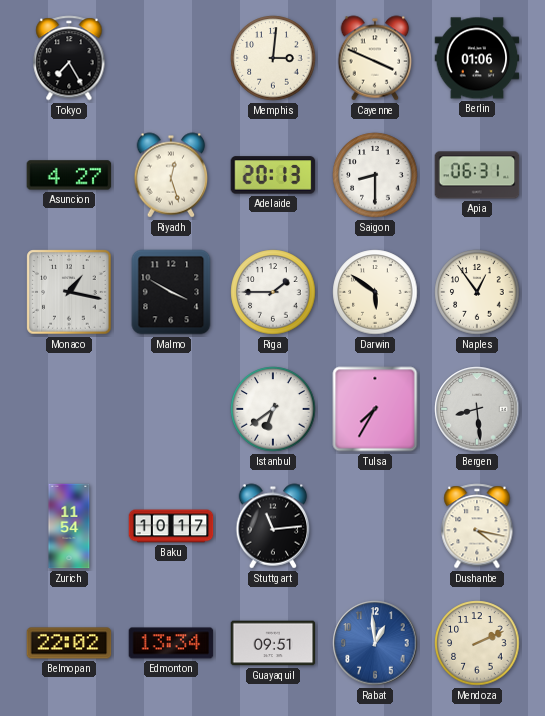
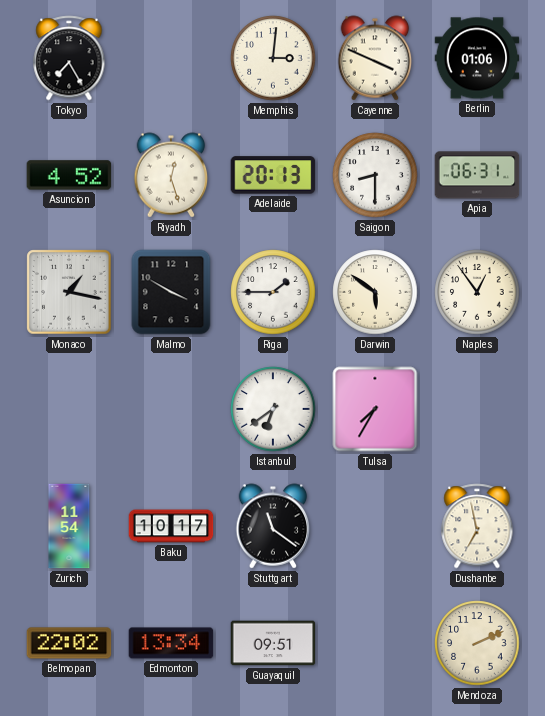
Asuncion: 4:27 -> 4:52
Bergen: 8:29 -> none
Stuttgart: 11:14 -> 11:21
Dushanbe: 4:17 -> 6:58
Rabat: 12:59 -> none
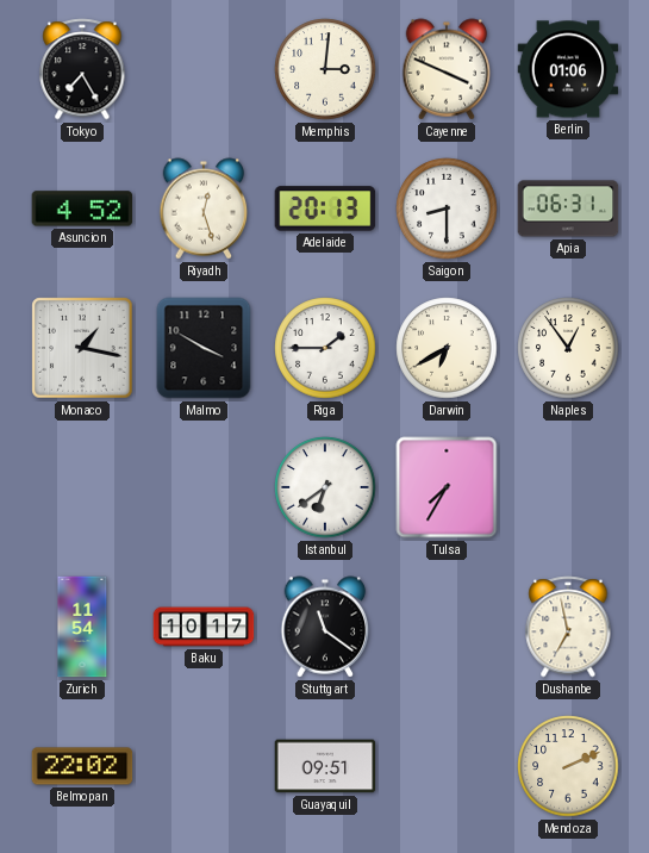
Darwin: 5:51 -> 6:40
Edmonton: 13:34 -> none
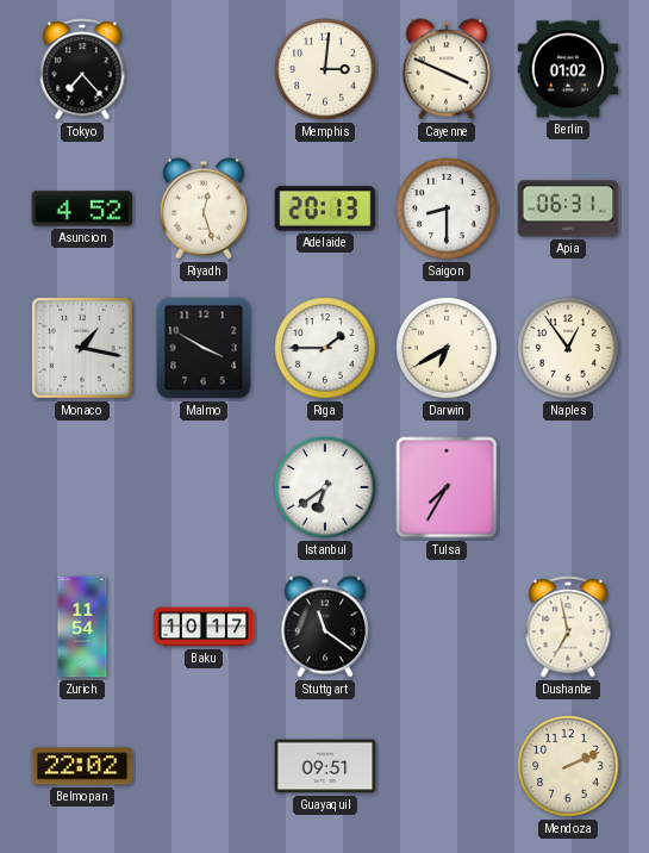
Tokyo: 7:25 -> 7:23
Berlin: 01:06 -> 01:02
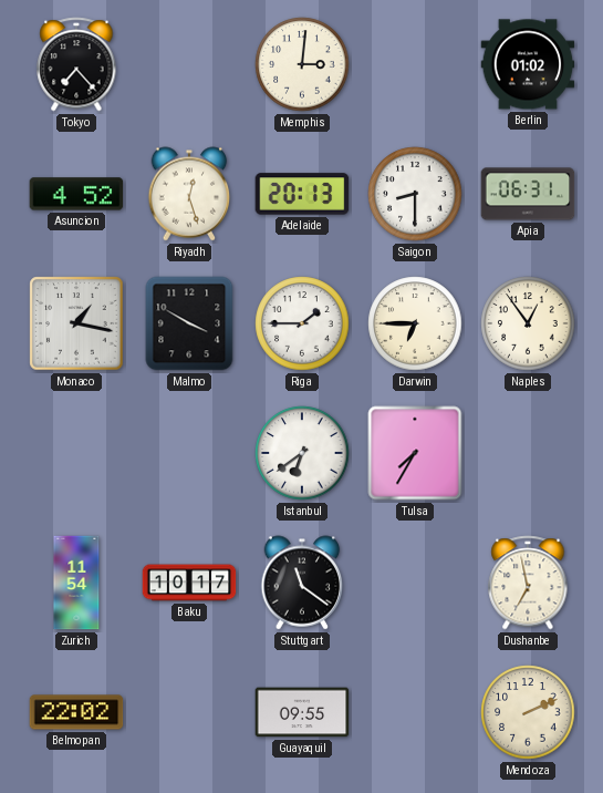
Cayenne: 3:49 -> none
Darwin: 6:40 -> 6:45
Guayaquil: 09:51 -> 09:55
